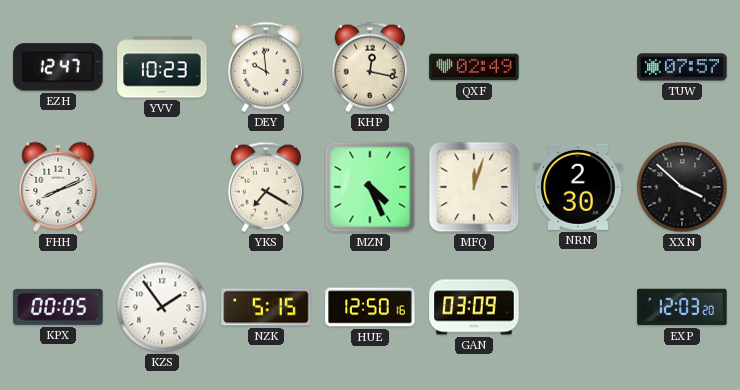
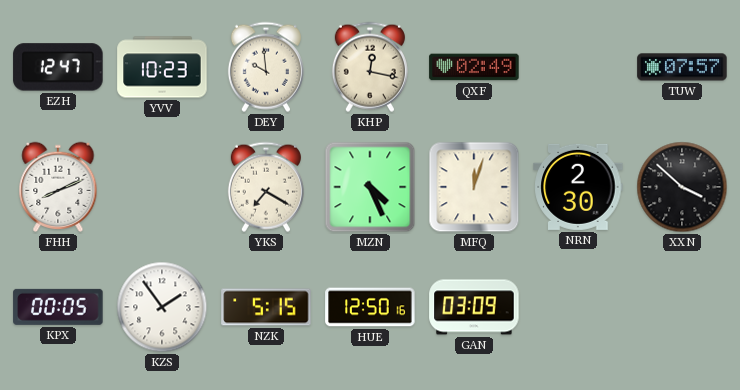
EXP: 12:03 -> none
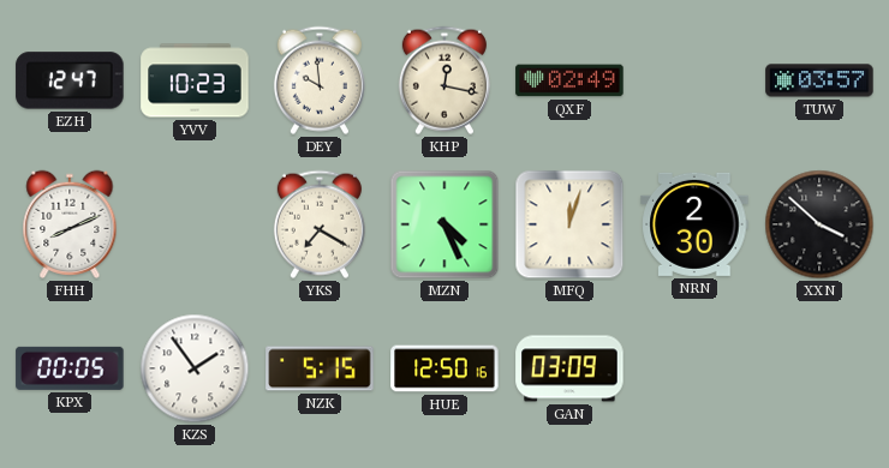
TUW: 07:57 -> 03:57
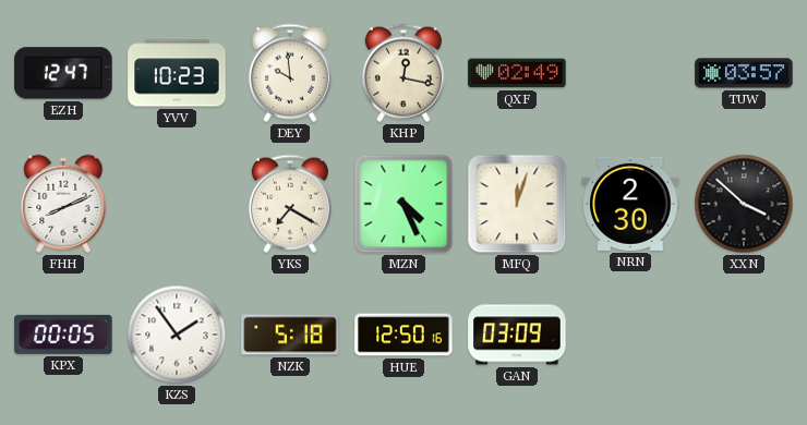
NZK: 5:15 -> 5:18
